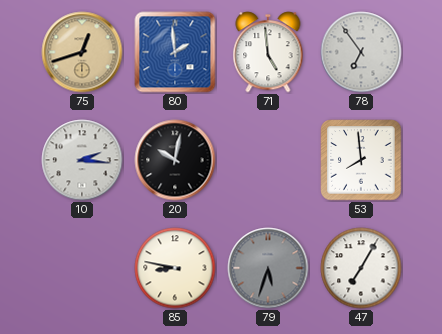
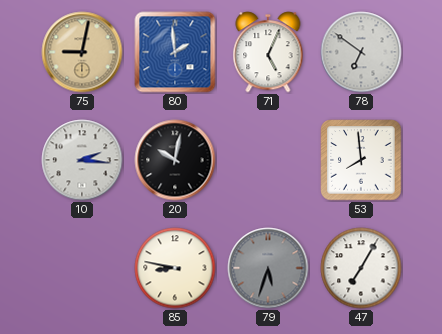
75: 12:42 -> 9:02
71: 4:59 -> 5:04
78: 6:54 -> 6:51
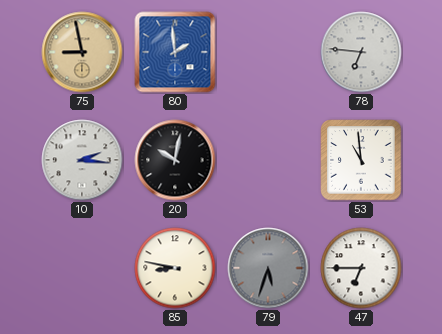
75: 9:02 -> 8:58
71: 5:04 -> none
78: 6:51 -> 6:46
53: 7:59 -> 10:59
47: 7:05 -> 6:45
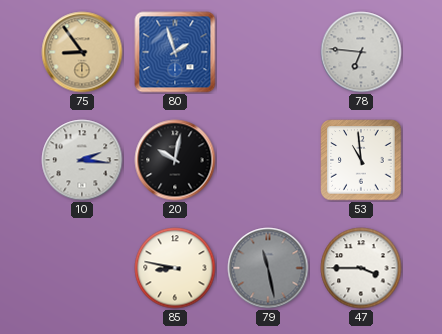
75: 8:58 -> 8:54
80: 1:59 -> 1:57
79: 5:33 -> 11:28
47: 6:45 -> 3:45
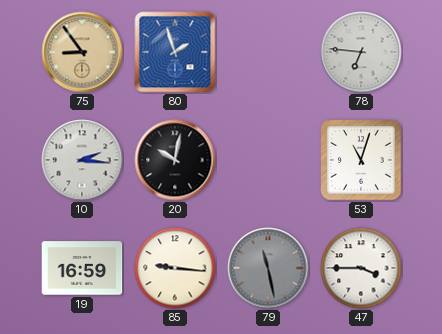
53: 10:59 -> 11:03
19: none -> 16:59
85: 8:47 -> 9:16
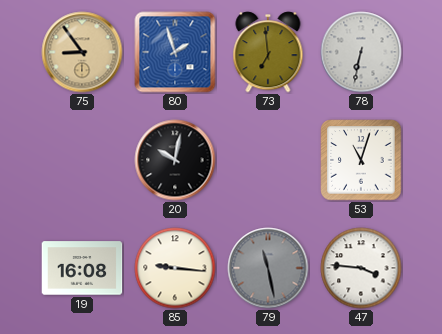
73: none -> 6:59
78: 6:46 -> 6:32
10: 2:16 -> none
19: 16:59 -> 16:08
47: 3:45 -> 3:46
